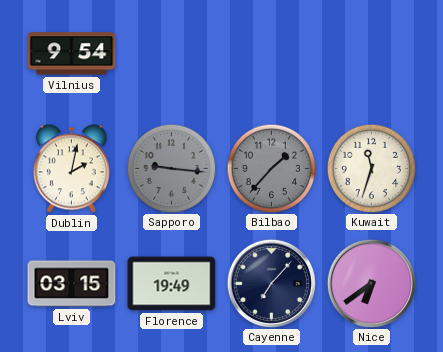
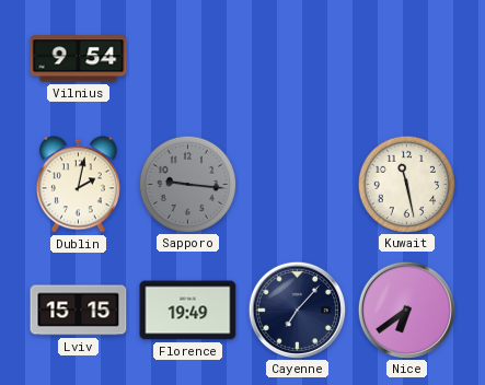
Bilbao: 1:37 -> none
Kuwait: 11:33 -> 11:28
Lviv: 03:15 -> 15:15
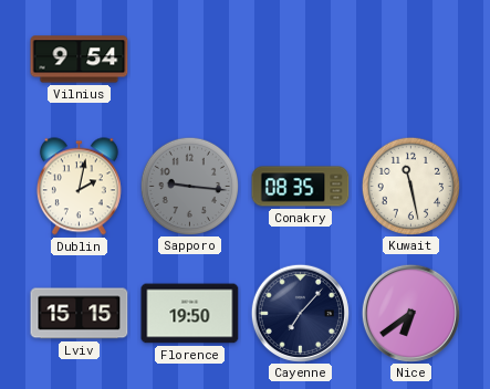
Conakry: none -> 08:35
Florence: 19:49 -> 19:50
